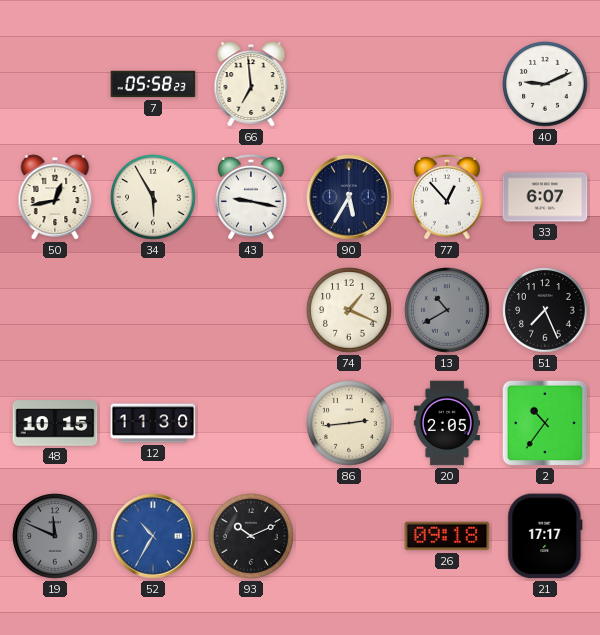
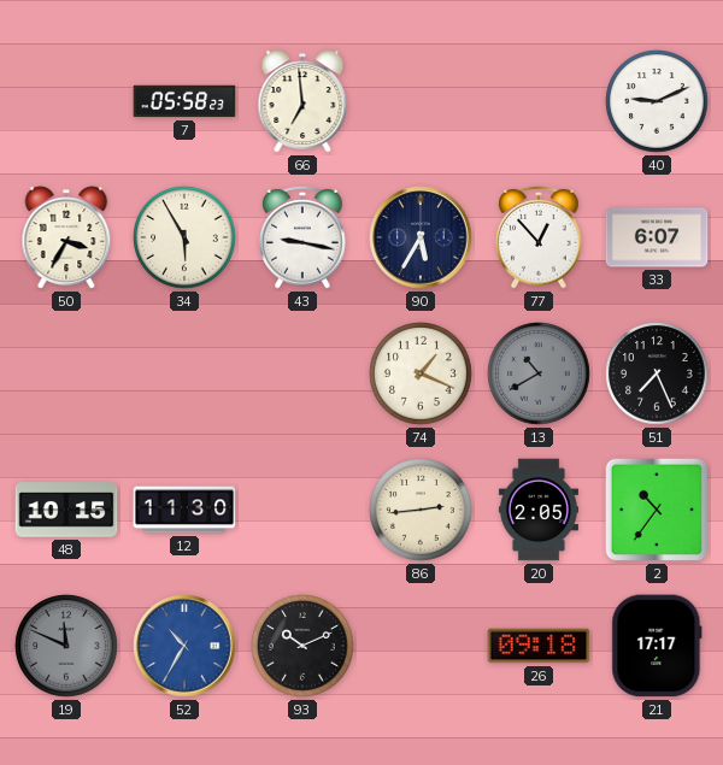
50: 12:43 -> 3:35
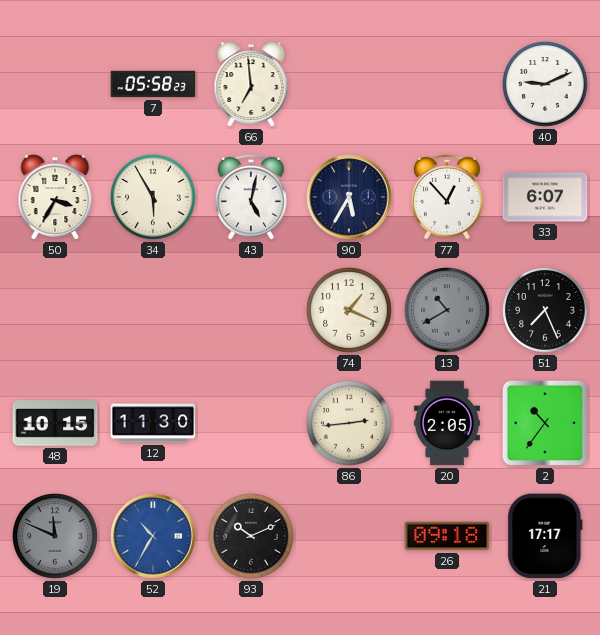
43: 9:17 -> 5:02
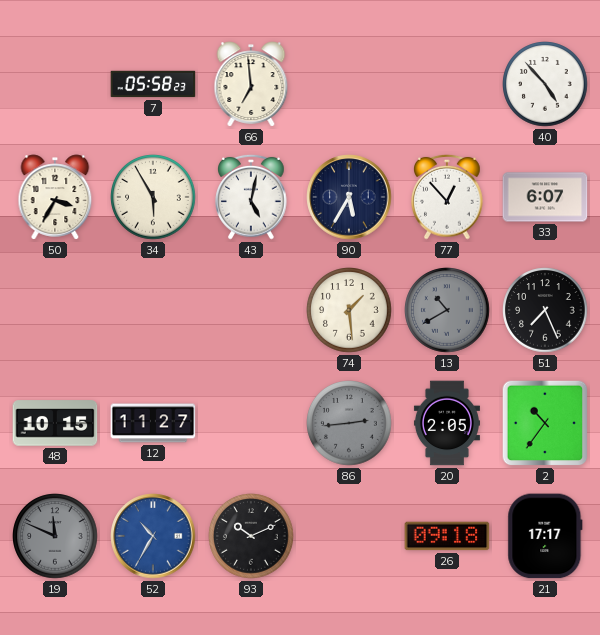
40: 9:11 -> 4:53
74: 1:19 -> 1:29
12: 11:30 -> 11:27
86 dial: cream -> grey
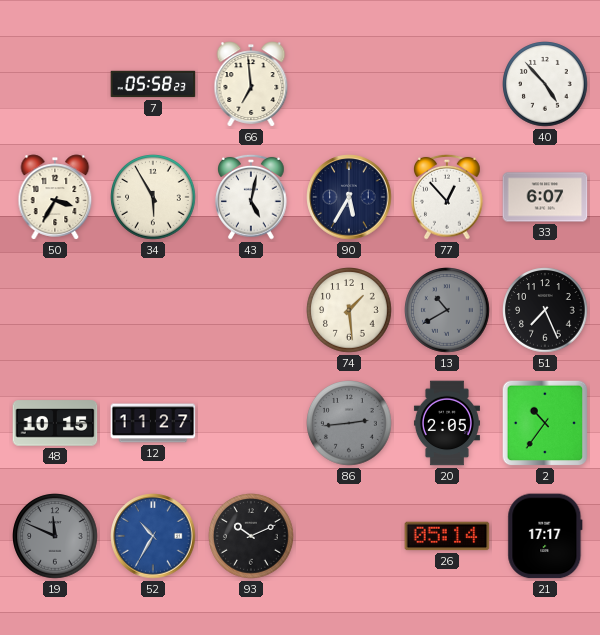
26: 09:18 -> 05:14
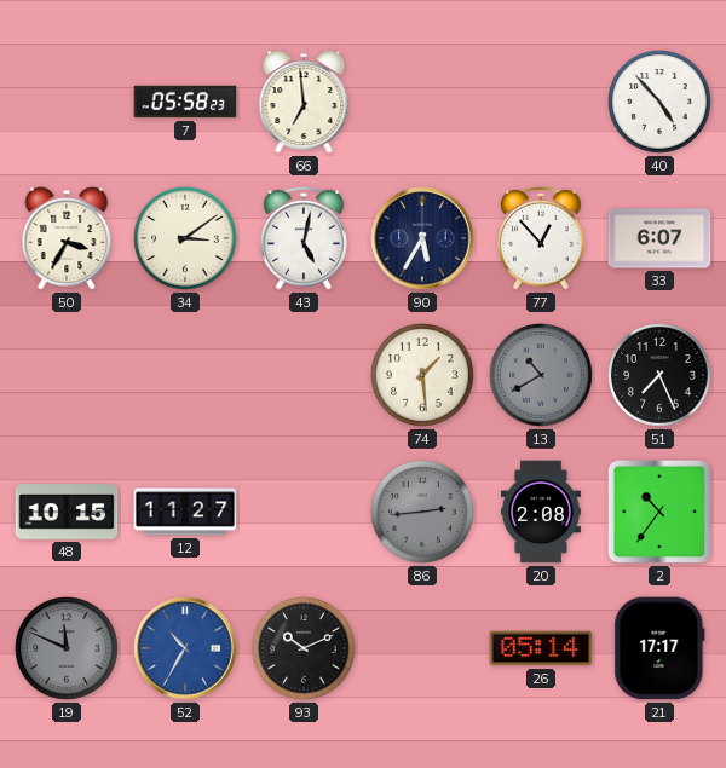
34: 5:55 -> 3:09
20: 2:05 -> 2:08
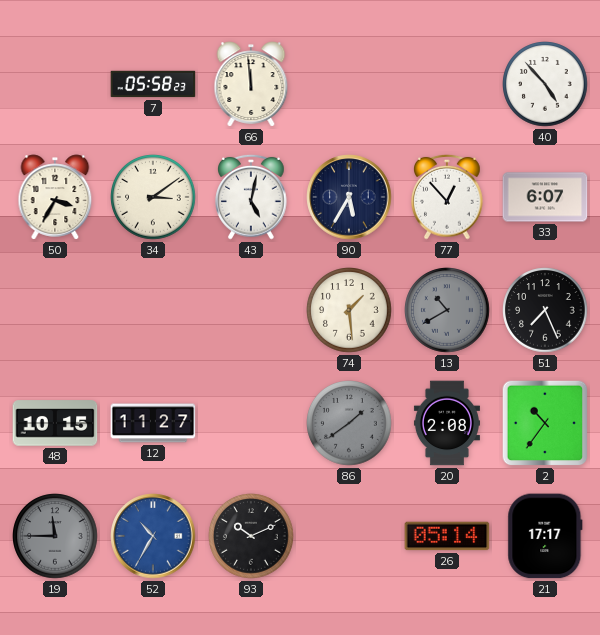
66: 6:59 -> 11:59
86: 2:44 -> 1:39
19: 11:49 -> 11:45
